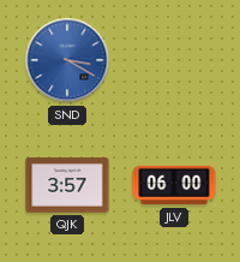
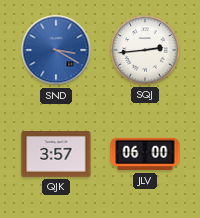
SQJ: none -> 2:44
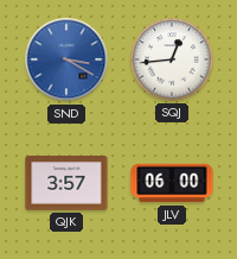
SQJ: 2:44 -> 12:44
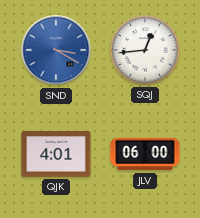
QJK: 3:57 -> 4:01
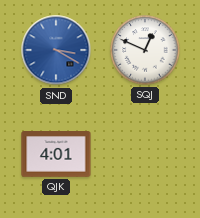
SQJ: 12:44 -> 12:49
JLV: 06:00 -> none
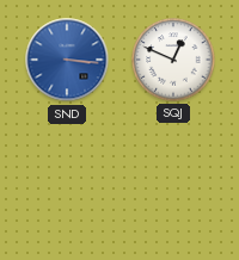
SND: 3:20 -> 3:16
QJK: 4:01 -> none
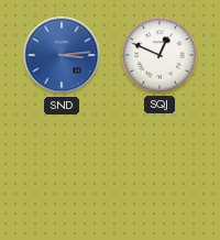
SND: 3:16 -> 3:14
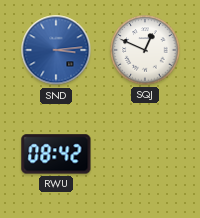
RWU: none -> 08:42
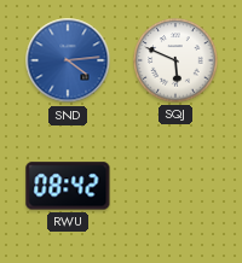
SND: 3:14 -> 4:14
SQJ: 12:49 -> 5:49
